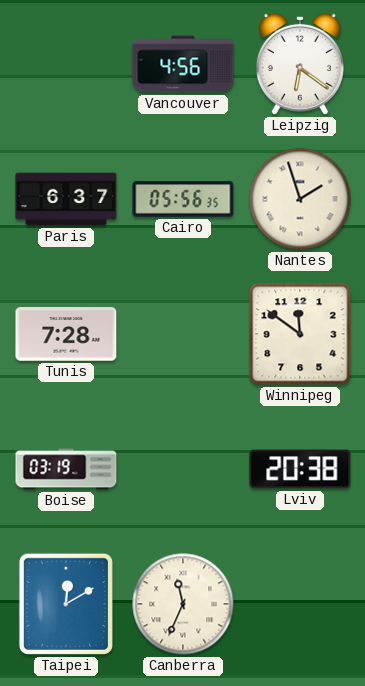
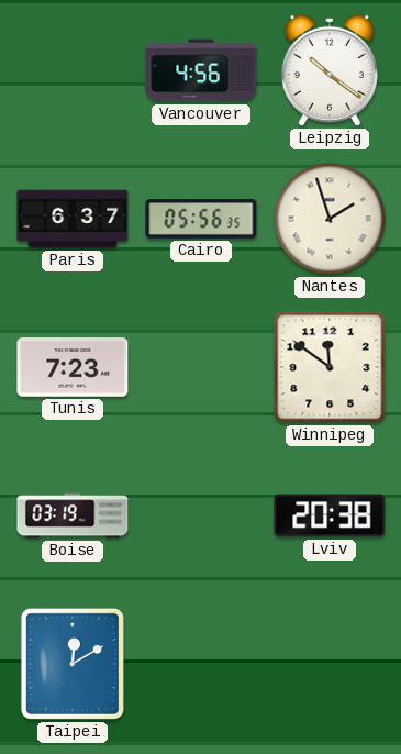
Leipzig: 6:21 -> 10:21
Tunis: 7:28 -> 7:23
Canberra: 11:34 -> none
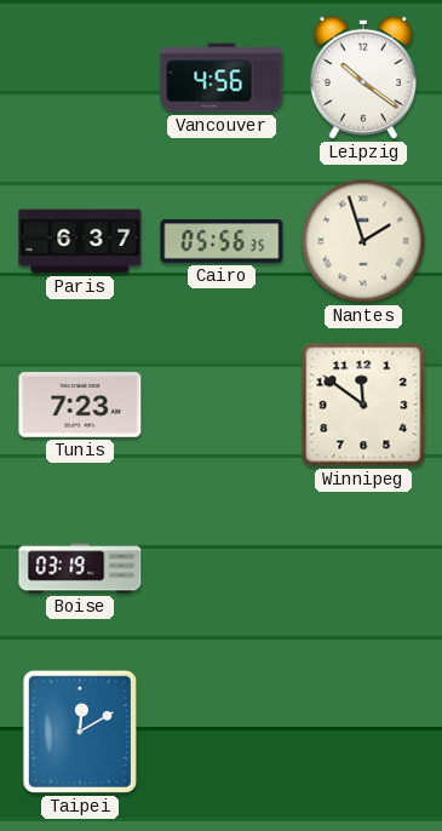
Lviv: 20:38 -> none
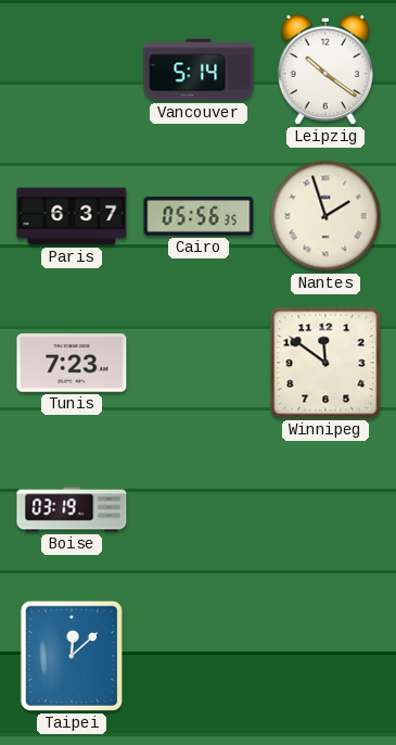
Vancouver: 4:56 -> 5:14
Taipei: 12:10 -> 12:08
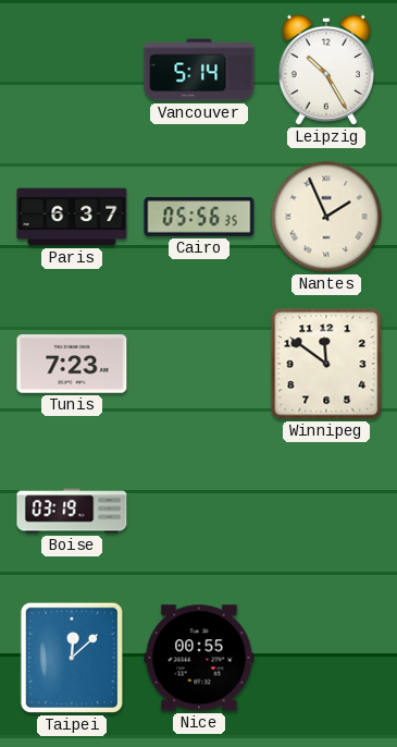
Leipzig: 10:21 -> 10:25
Nantes: 1:57 -> 1:56
Nice: none -> 00:55
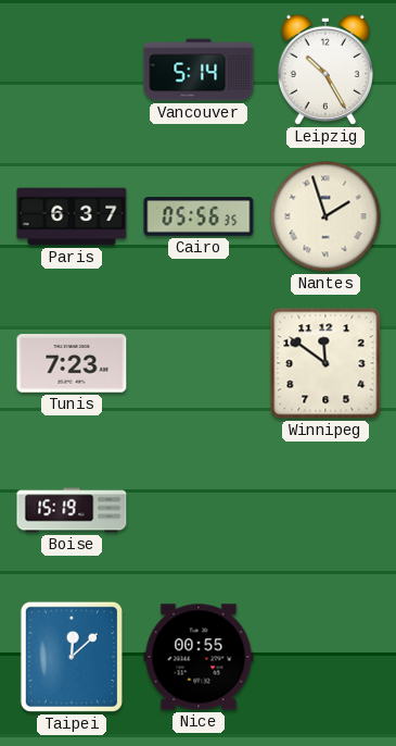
Nantes: 1:56 -> 1:57
Boise: 03:19 -> 15:19
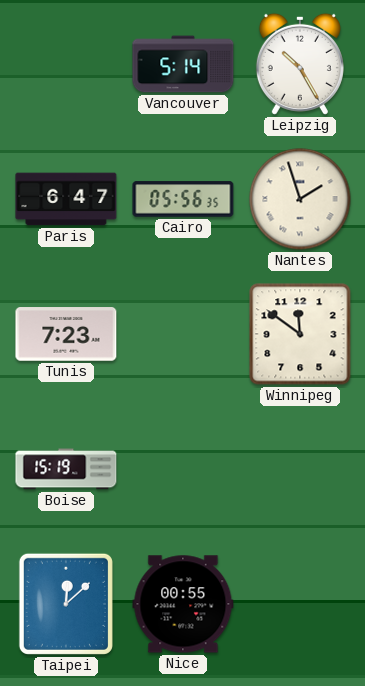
Paris: 6:37 -> 6:47
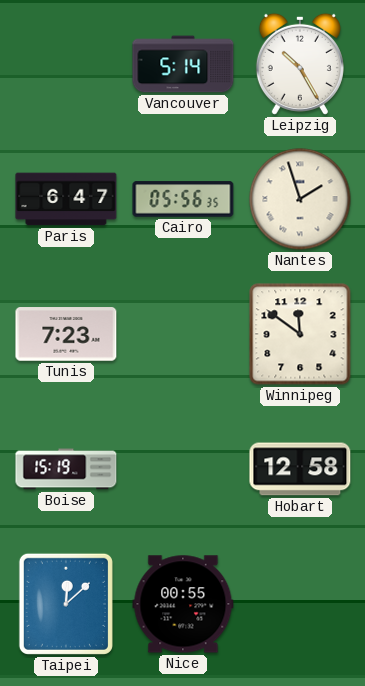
Hobart: none -> 12:58
